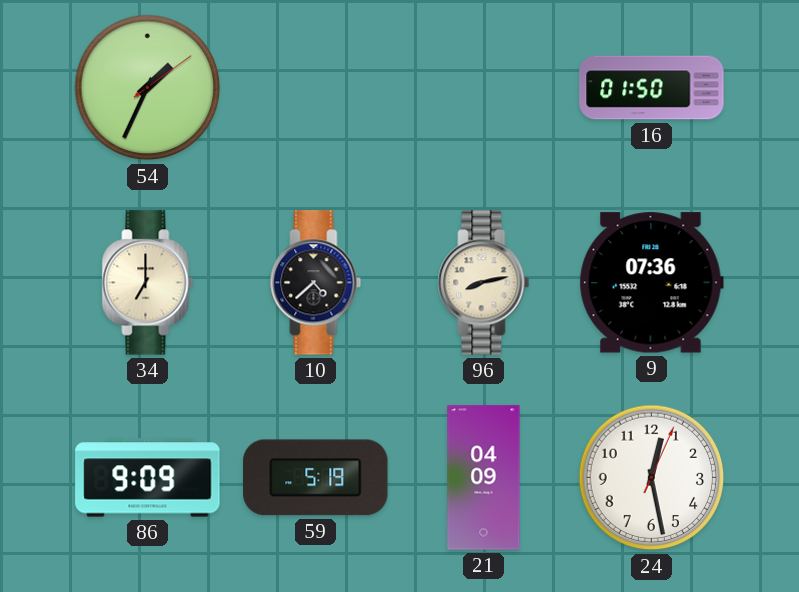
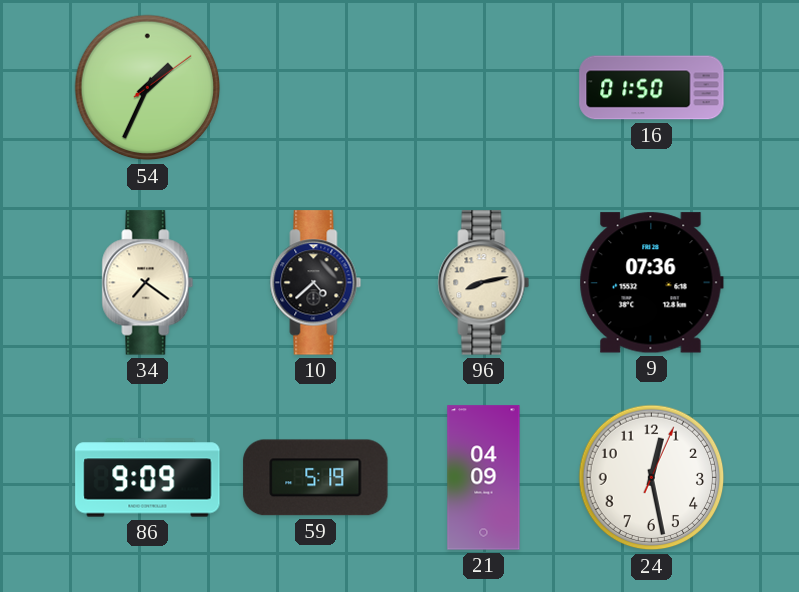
34: 7:00 -> 7:21
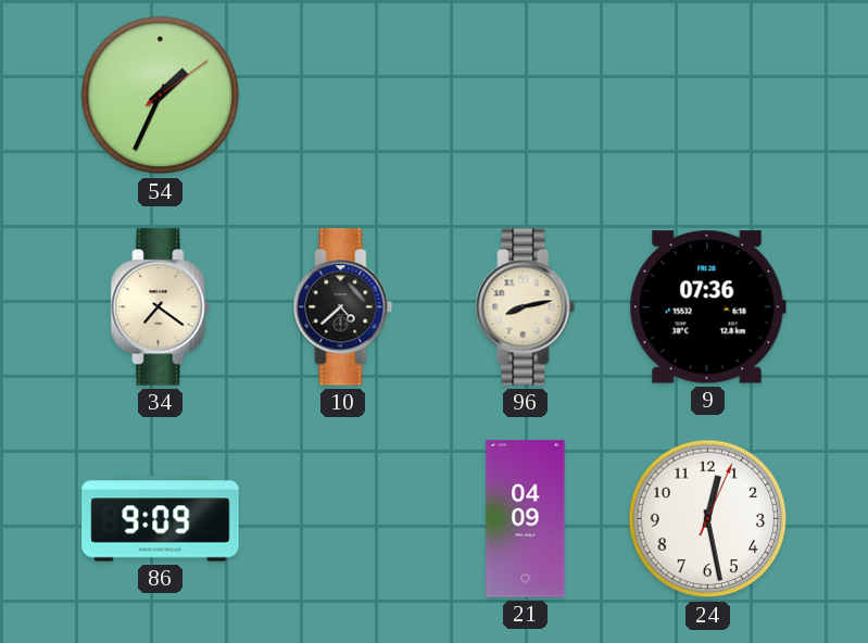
16: 01:50 -> none
59: 5:19 -> none
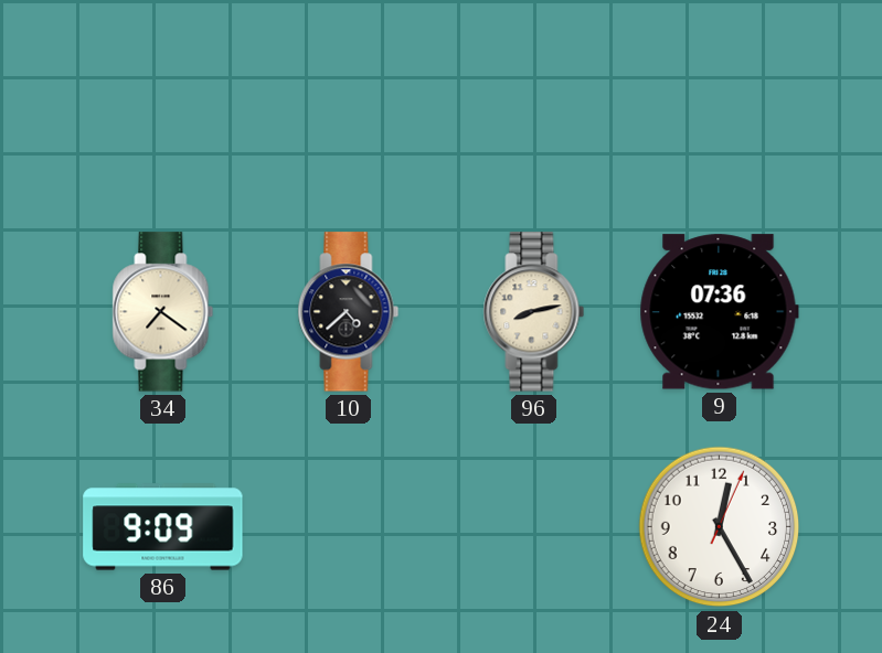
54: 1:34 -> none
21: 04:09 -> none
24: 12:28 -> 12:25
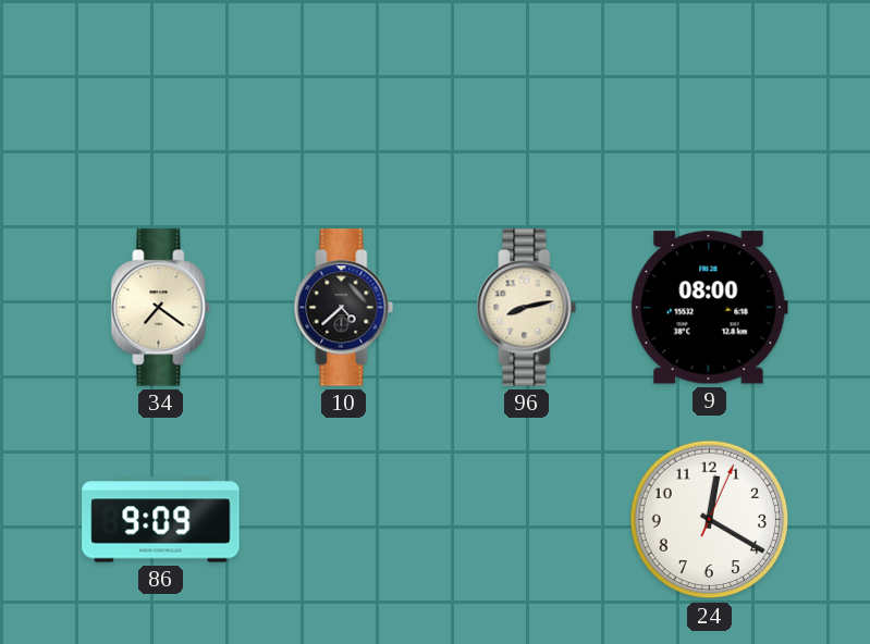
9: 07:36 -> 08:00
24: 12:25 -> 12:20
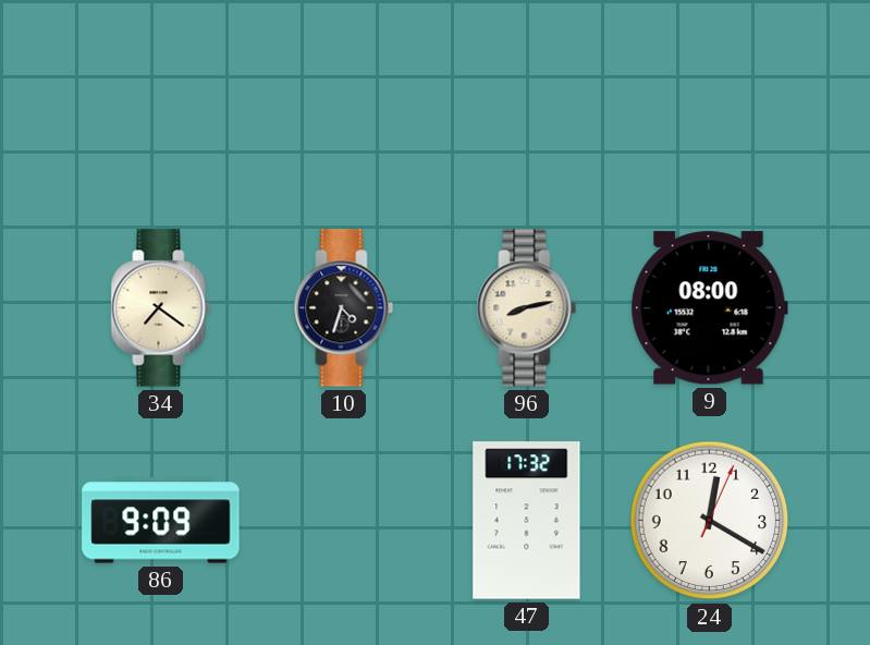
10: 4:38 -> 4:33
47: none -> 17:32
